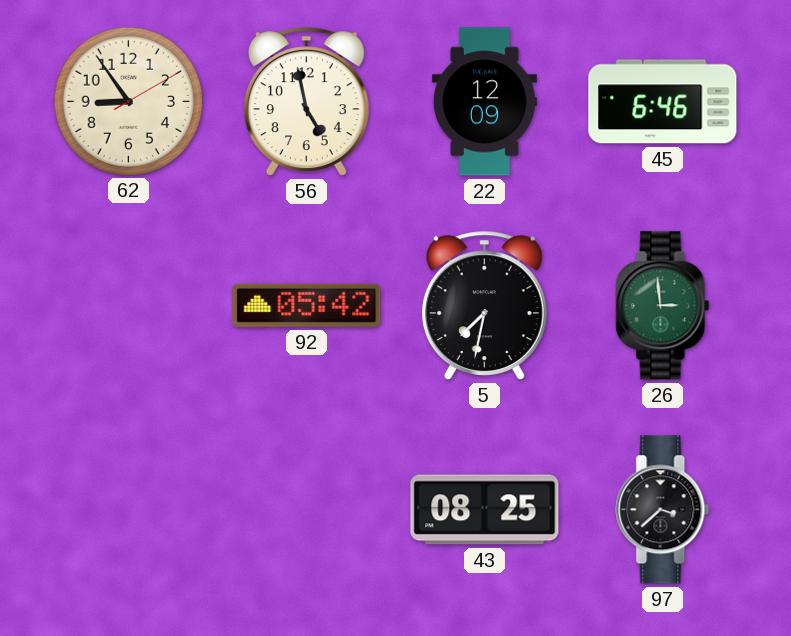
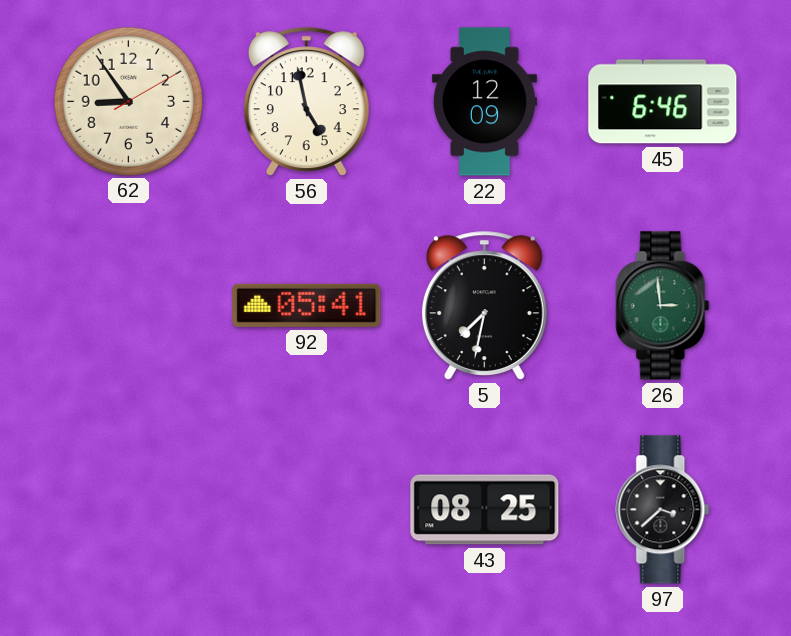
92: 05:42 -> 05:41
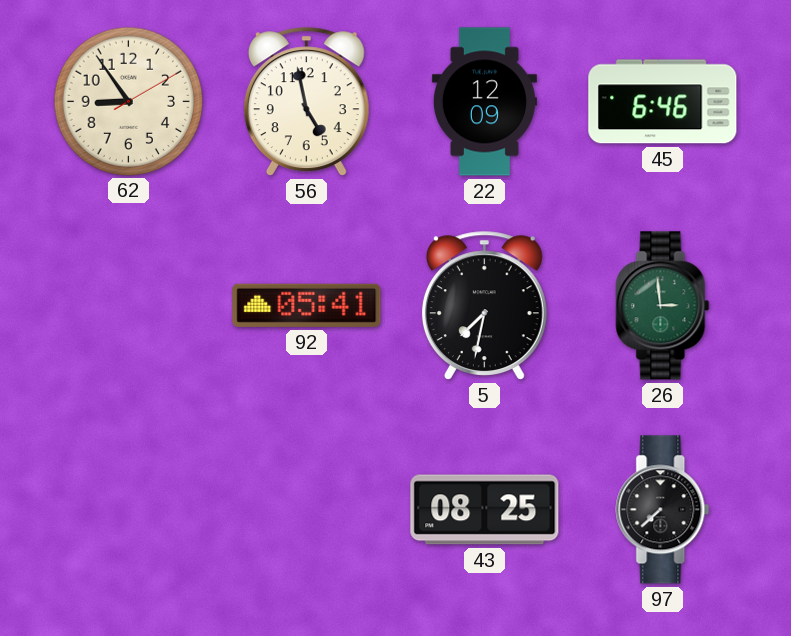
97: 3:38 -> 7:38
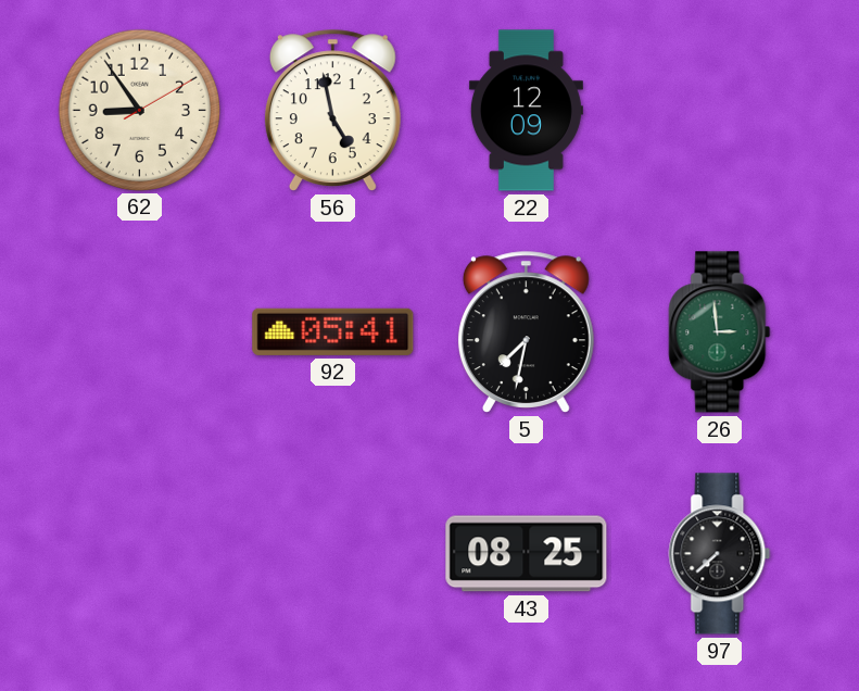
45: 6:46 -> none
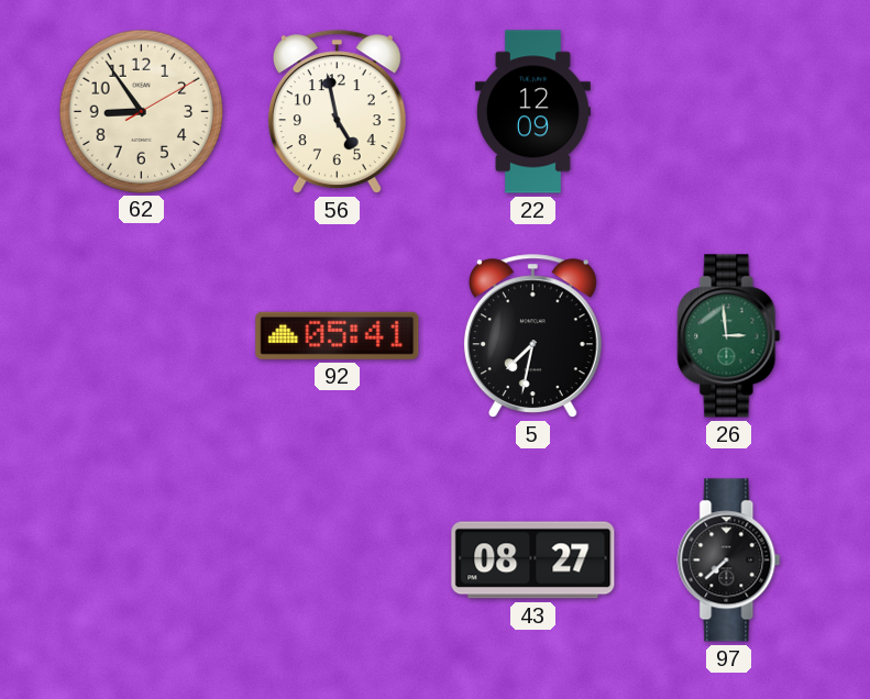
43: 08:25 -> 08:27
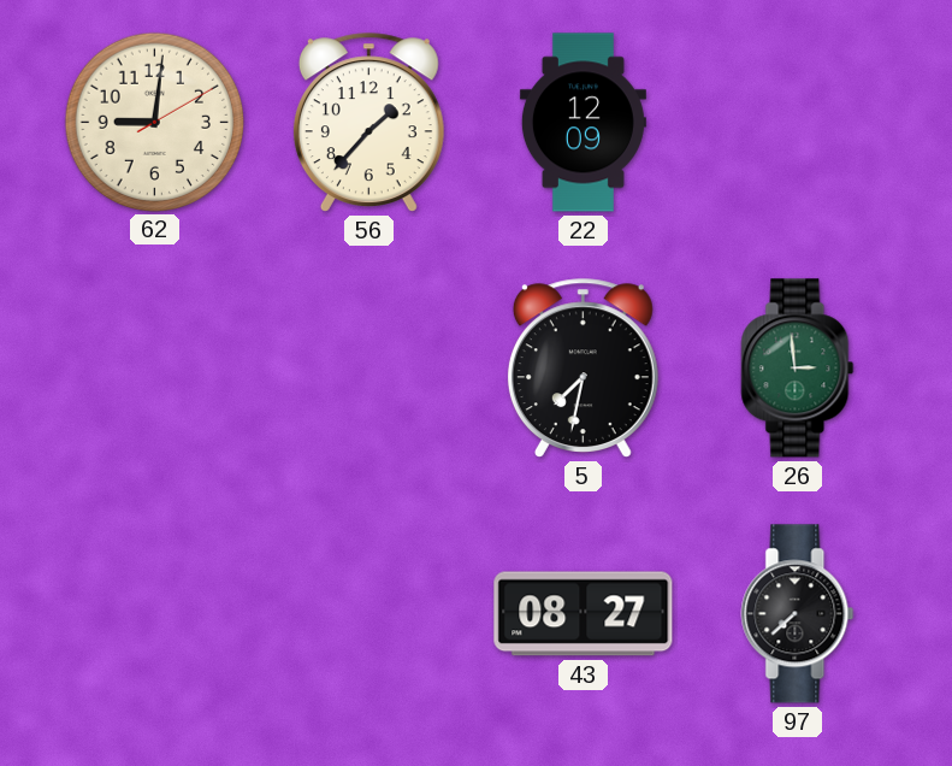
62: 8:54 -> 9:01
56: 4:58 -> 1:37
92: 05:41 -> none
